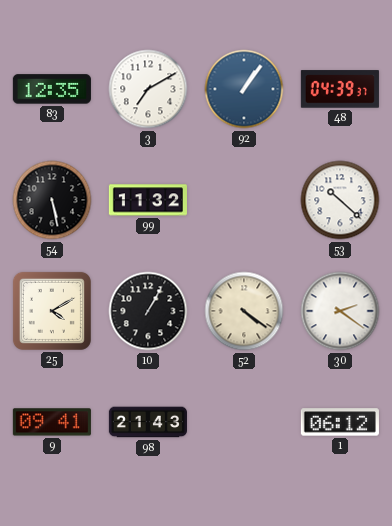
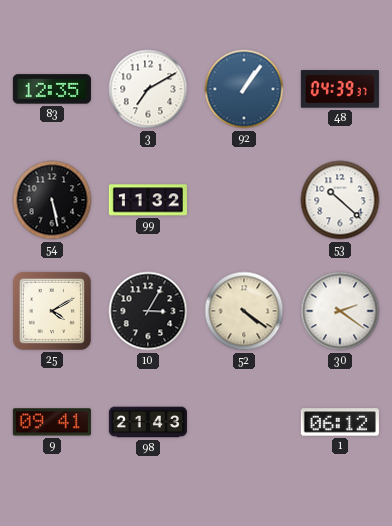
10: 1:05 -> 3:05
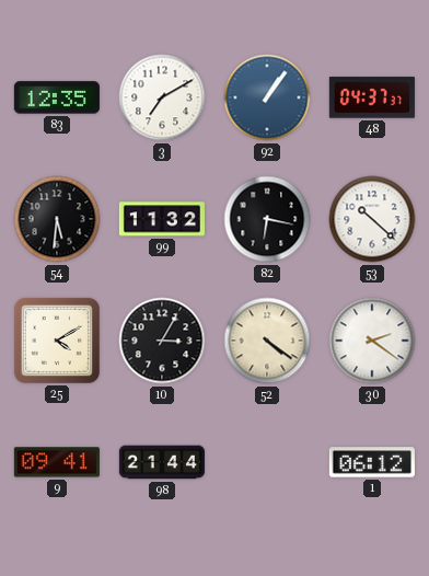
48: 04:39 -> 04:37
54: 5:28 -> 5:31
82: none -> 6:17
98: 21:43 -> 21:44
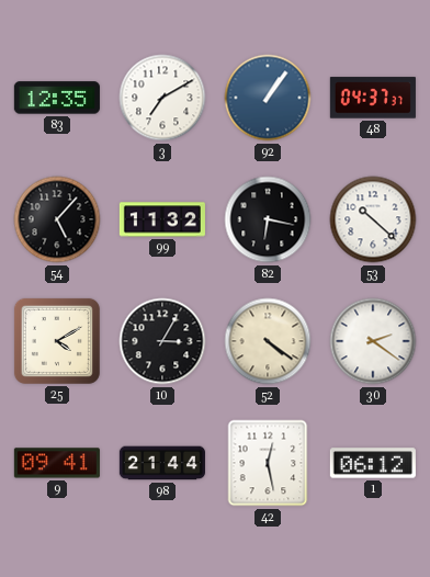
54: 5:31 -> 5:07
42: none -> 12:28
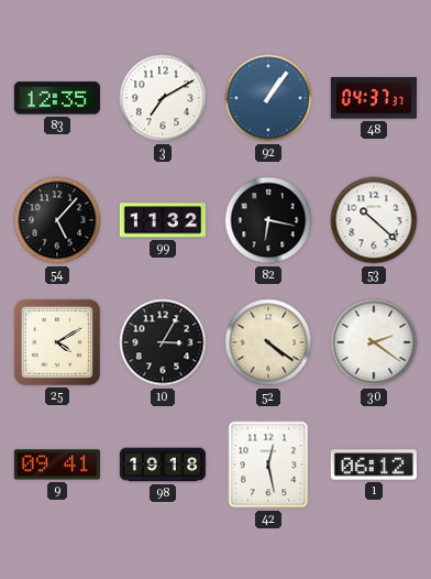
98: 21:44 -> 19:18
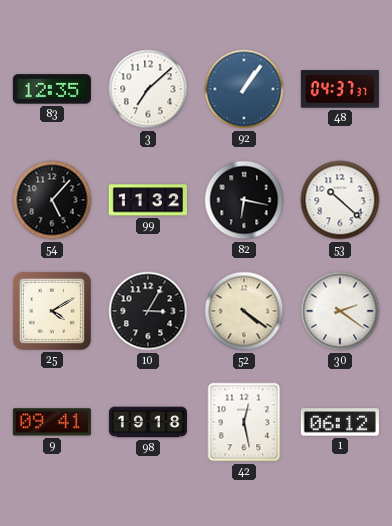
3: 7:10 -> 7:08
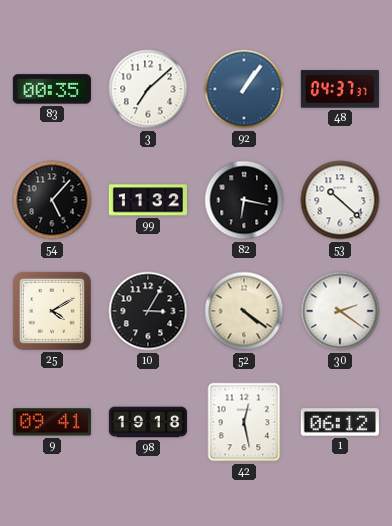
83: 12:35 -> 00:35
